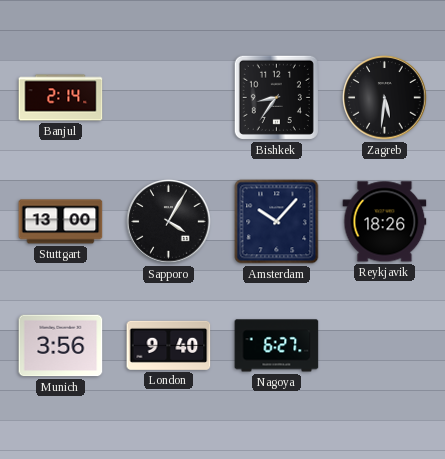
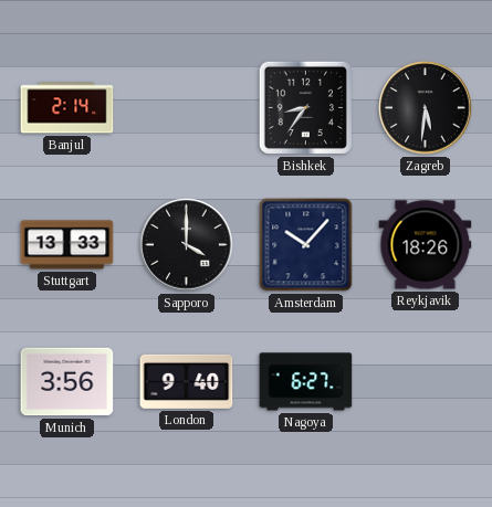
Stuttgart: 13:00 -> 13:33
Sapporo: 4:05 -> 4:00
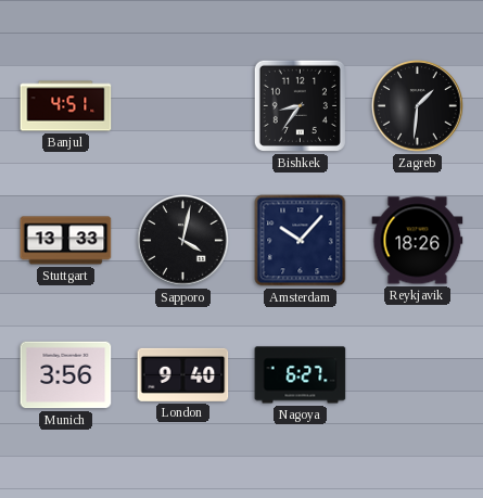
Banjul: 2:14 -> 4:51
Zagreb: 5:31 -> 1:31
Sapporo: 4:00 -> 4:02
